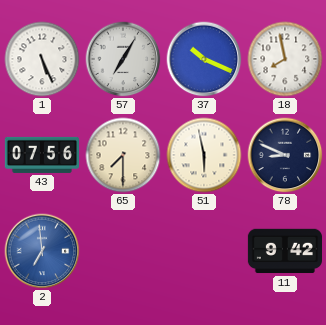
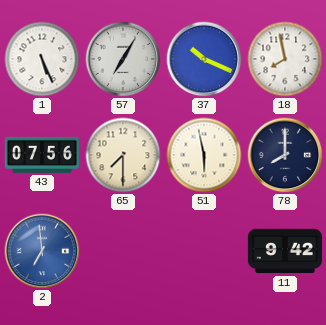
78: 8:49 -> 8:00
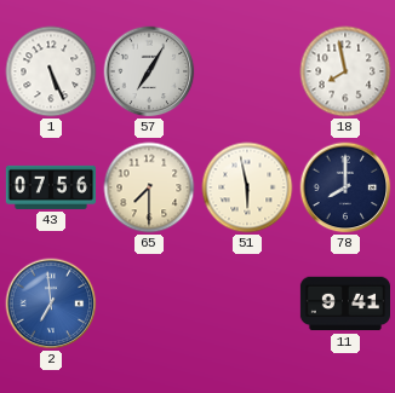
37: 10:19 -> none
11: 9:42 -> 9:41
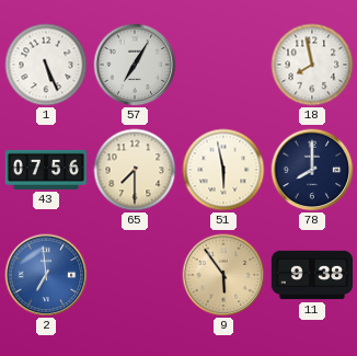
9: none -> 5:54
11: 9:41 -> 9:38
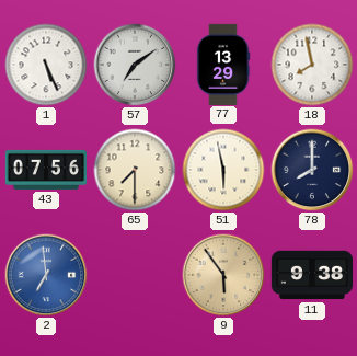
57: 7:05 -> 7:09
77: none -> 13:29
